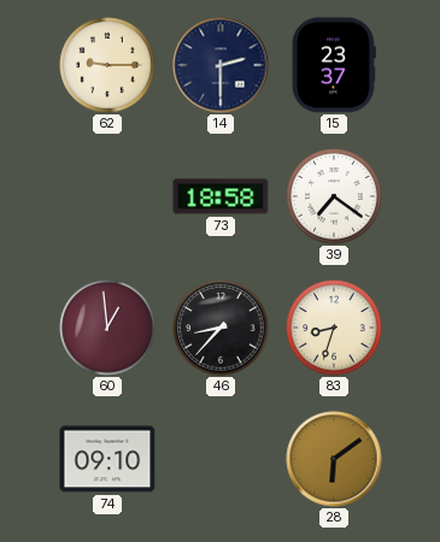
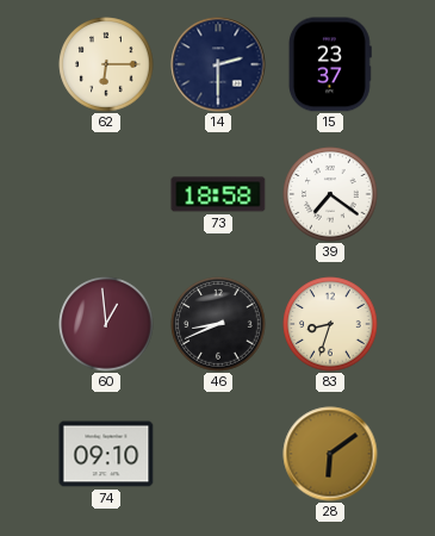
62: 9:15 -> 6:15
46: 8:37 -> 8:41
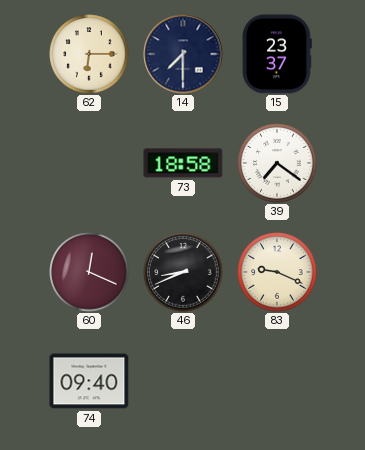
14: 2:30 -> 7:30
60: 12:59 -> 12:19
83: 8:33 -> 9:19
74: 09:10 -> 09:40
28: 6:09 -> none
